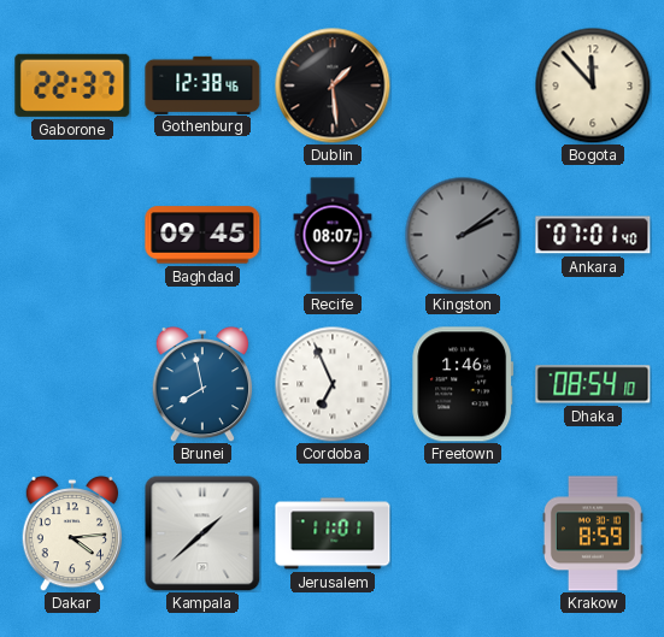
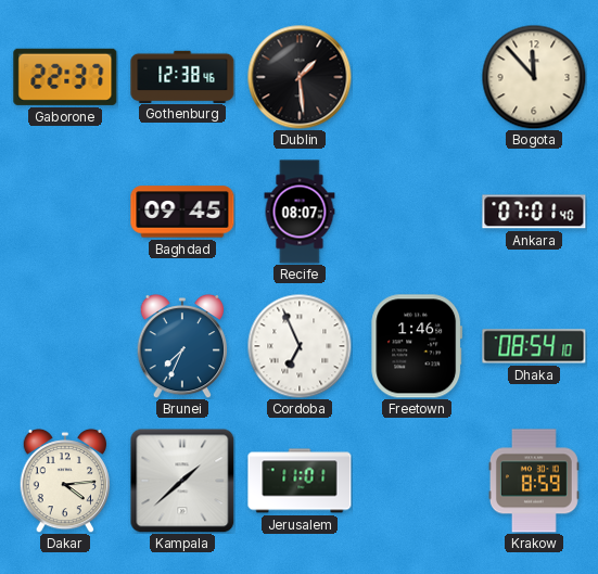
Kingston: 2:09 -> none
Brunei: 7:58 -> 7:34
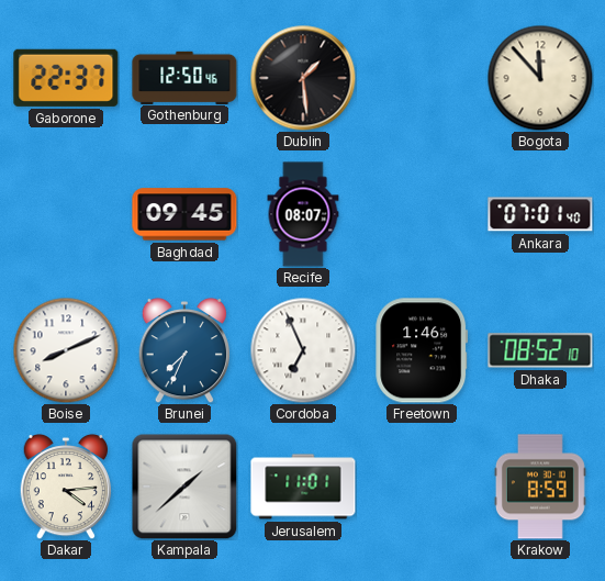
Gothenburg: 12:38 -> 12:50
Boise: none -> 8:11
Dhaka: 08:54 -> 08:52
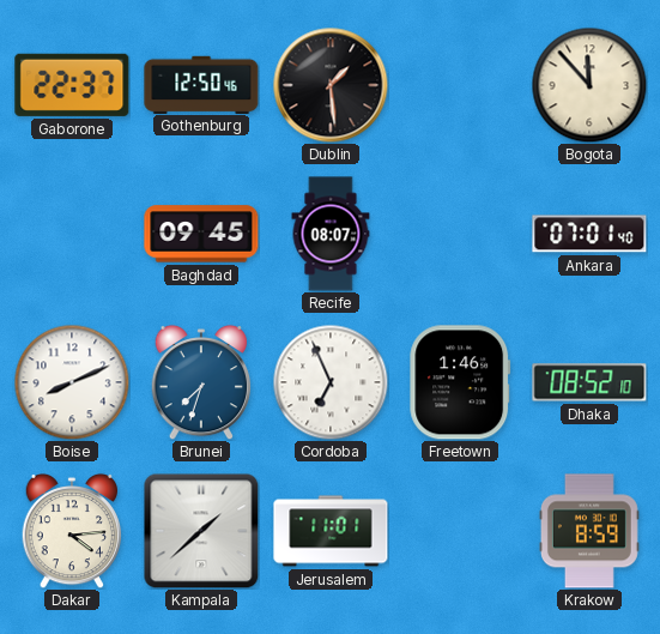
Brunei: 7:34 -> 7:33
